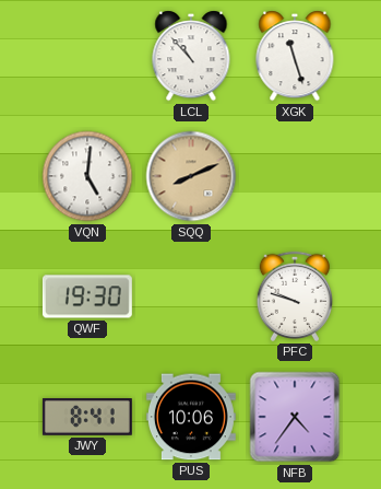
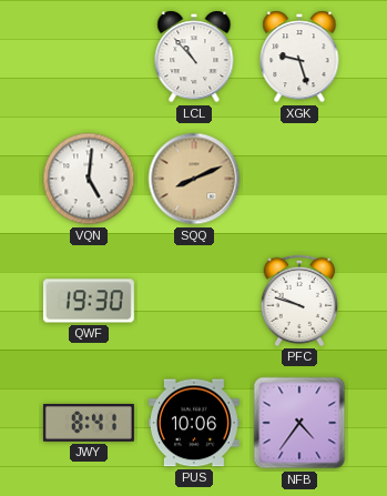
XGK: 11:27 -> 9:27
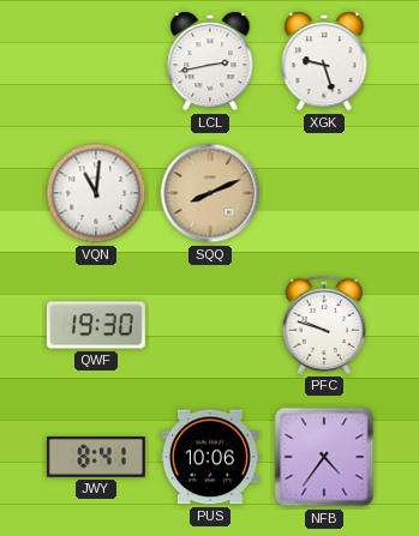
LCL: 10:53 -> 2:43
VQN: 5:01 -> 11:01
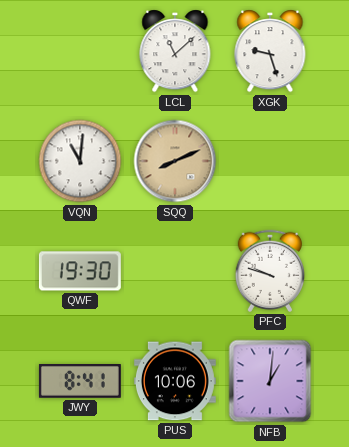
LCL: 2:43 -> 11:08
NFB: 4:36 -> 1:01
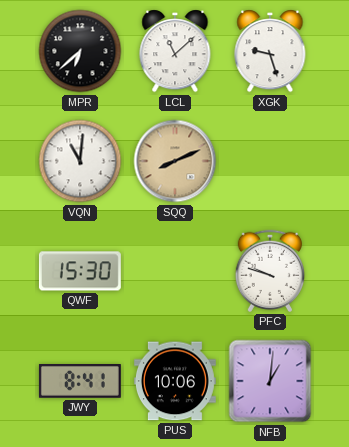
MPR: none -> 6:38
QWF: 19:30 -> 15:30
